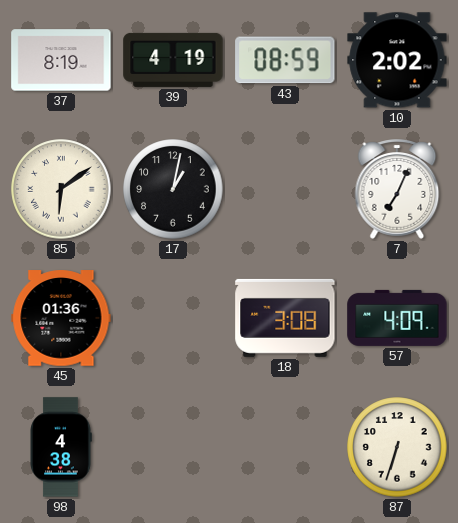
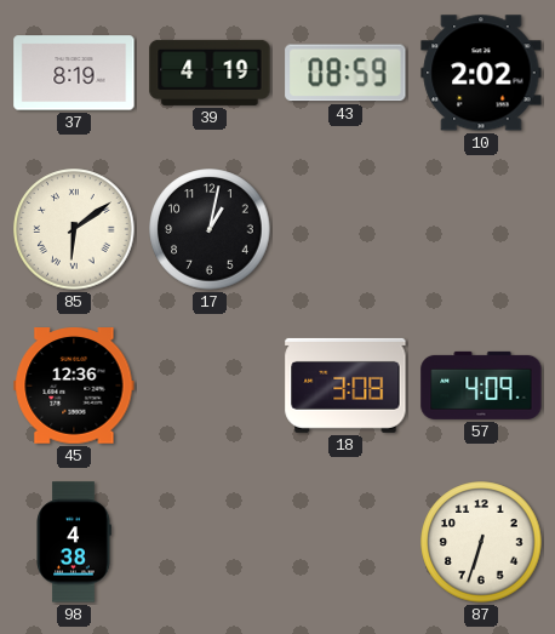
7: 7:04 -> none
45: 01:36 -> 12:36
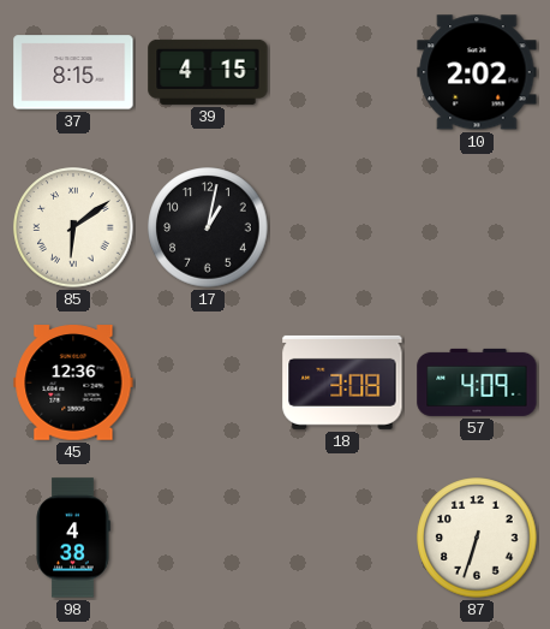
37: 8:19 -> 8:15
39: 4:19 -> 4:15
43: 08:59 -> none
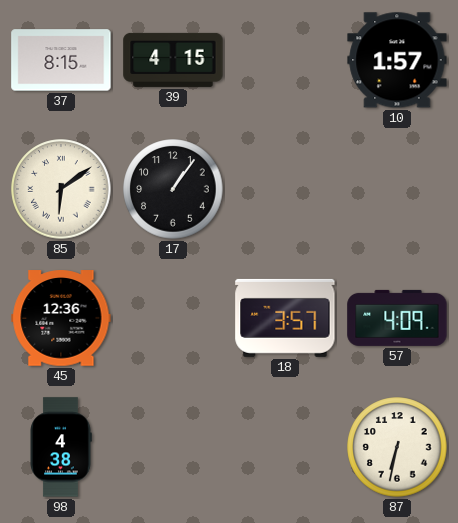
10: 2:02 -> 1:57
17: 1:02 -> 1:06
18: 3:08 -> 3:57
87: 6:33 -> 6:32
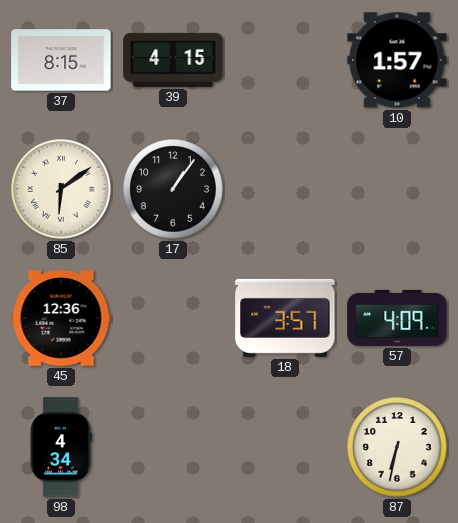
98: 4:38 -> 4:34
